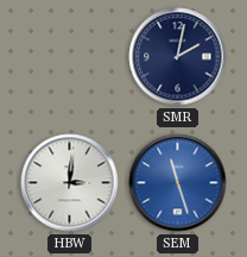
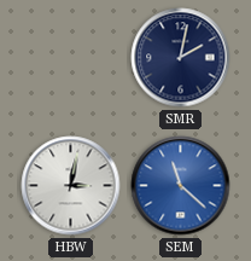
HBW: 3:01 -> 3:02
SEM: 11:27 -> 11:22
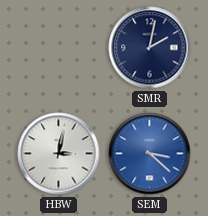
SEM: 11:22 -> 3:22
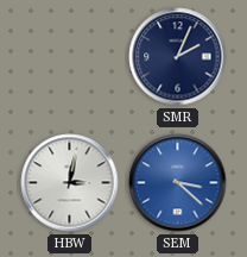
SMR: 2:02 -> 2:04
